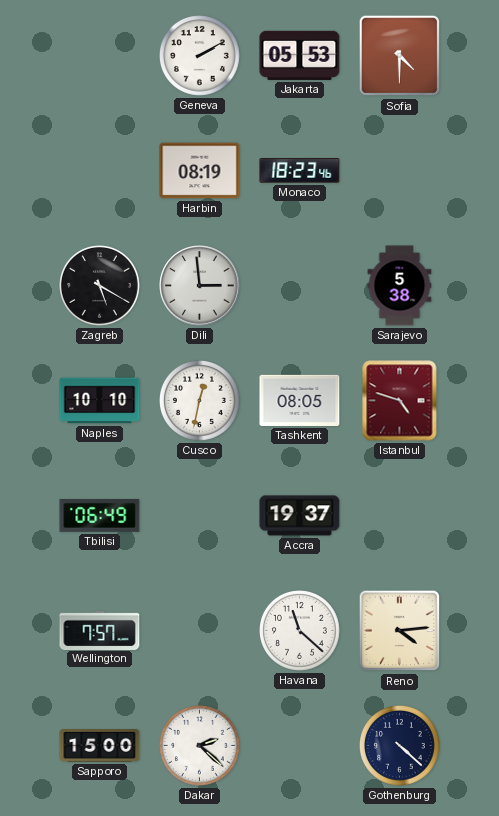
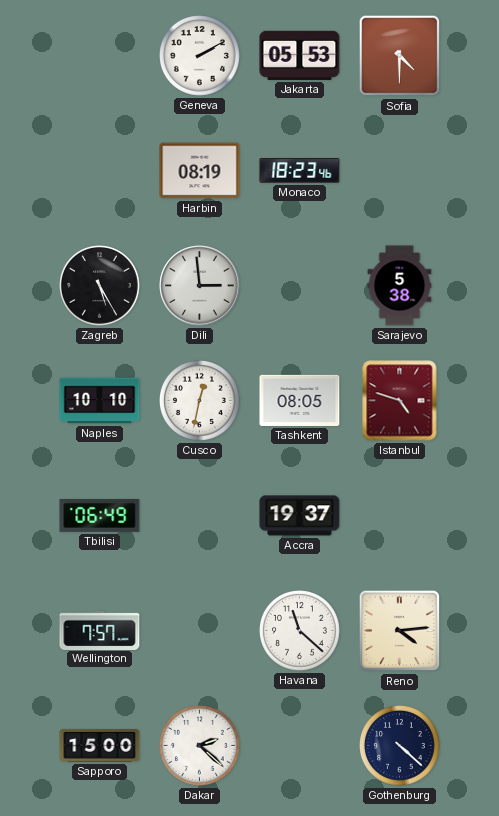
Zagreb: 5:20 -> 5:25
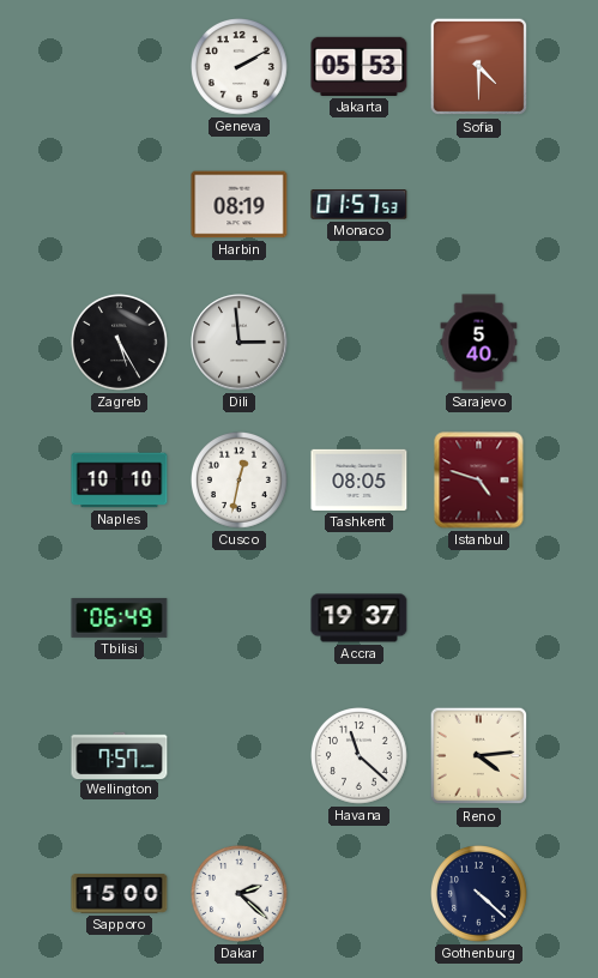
Monaco: 18:23 -> 01:57
Sarajevo: 5:38 -> 5:40
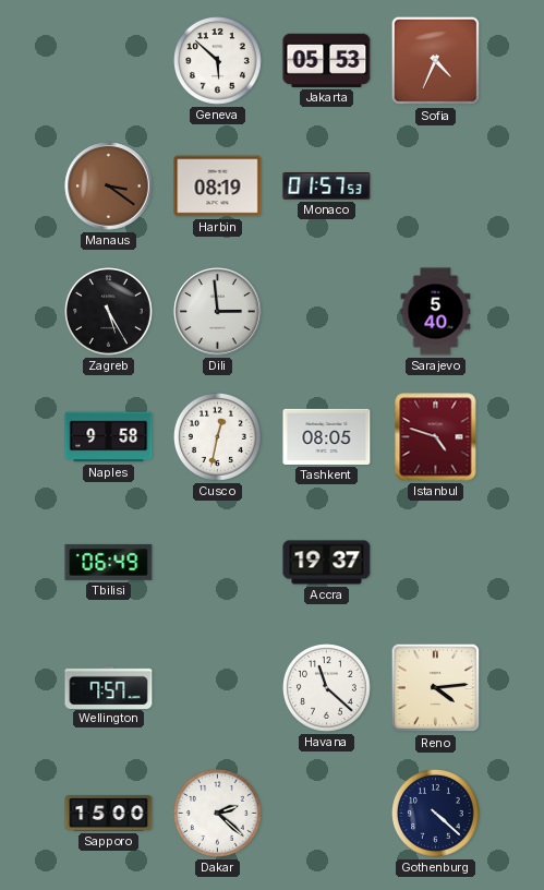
Geneva: 2:10 -> 5:52
Sofia: 4:30 -> 4:34
Manaus: none -> 3:21
Naples: 10:10 -> 9:58
